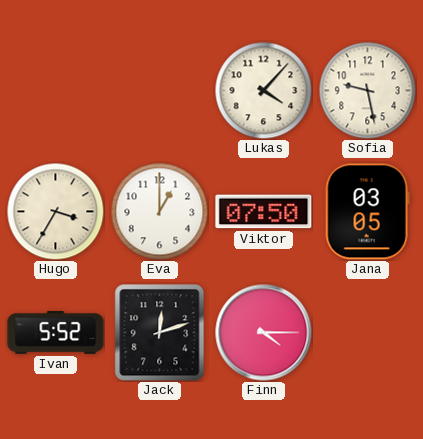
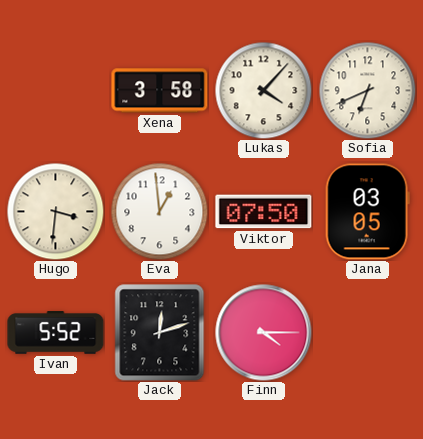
Xena: none -> 3:58
Sofia: 9:28 -> 6:41
Hugo: 3:35 -> 3:31
Eva: 1:00 -> 12:59
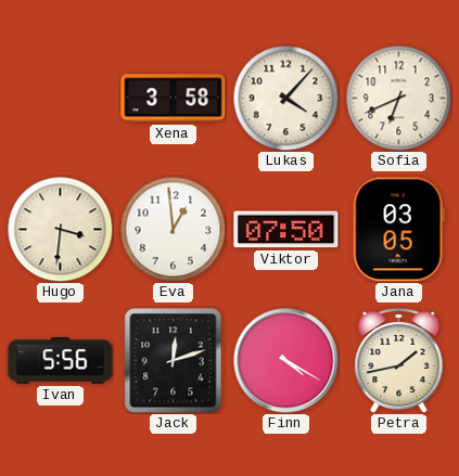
Ivan: 5:52 -> 5:56
Finn: 4:15 -> 4:20
Petra: none -> 1:43
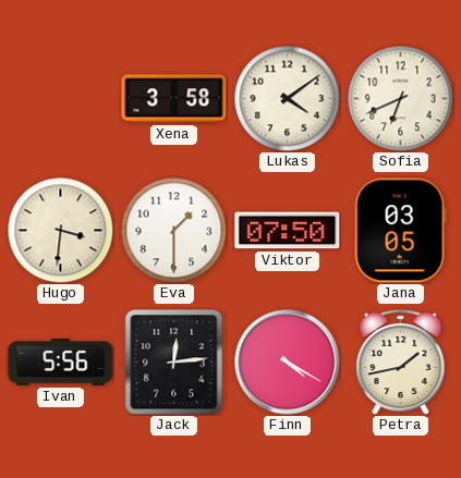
Lukas: 4:07 -> 4:09
Eva: 12:59 -> 1:30
Jack: 12:12 -> 12:14
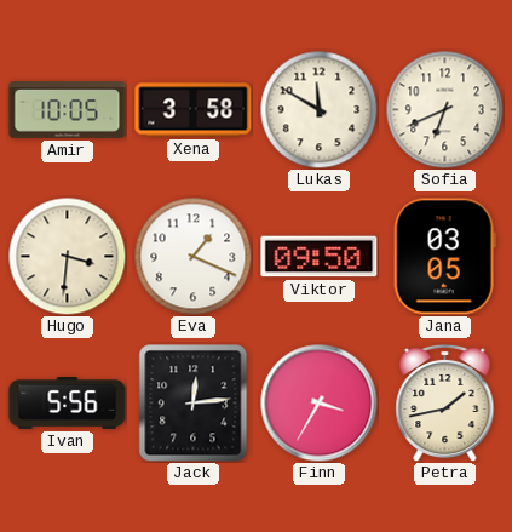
Amir: none -> 10:05
Lukas: 4:09 -> 11:50
Eva: 1:30 -> 1:19
Viktor: 07:50 -> 09:50
Finn: 4:20 -> 3:35
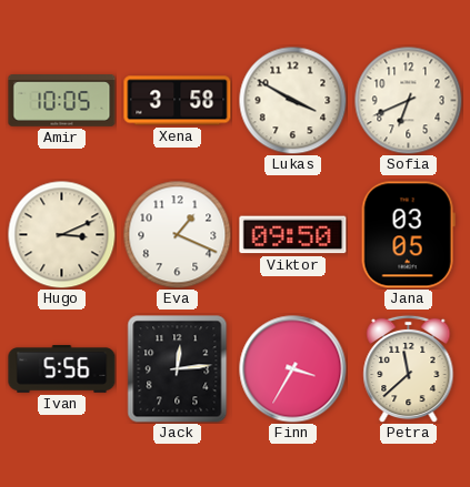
Lukas: 11:50 -> 3:50
Hugo: 3:31 -> 3:11
Petra: 1:43 -> 11:38
